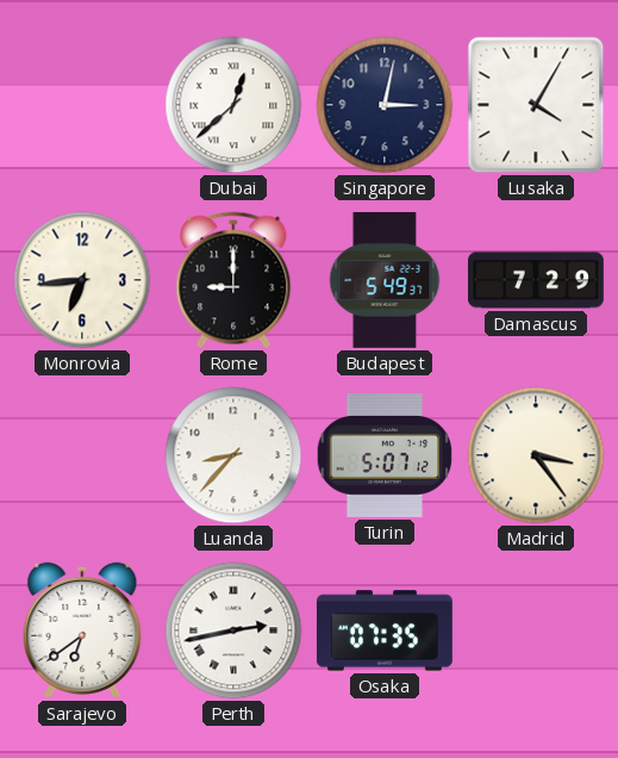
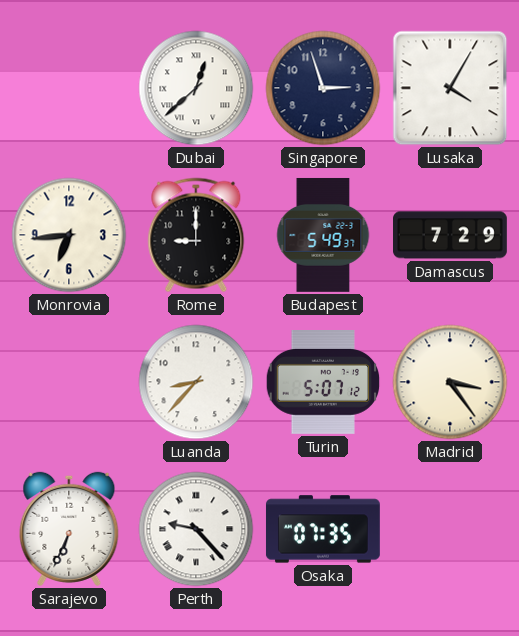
Singapore: 3:02 -> 2:57
Sarajevo: 6:39 -> 6:34
Perth: 2:43 -> 9:23
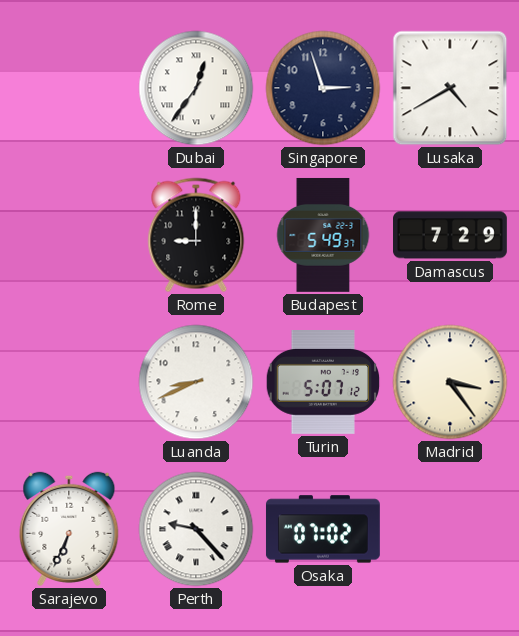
Dubai: 12:38 -> 12:36
Lusaka: 4:05 -> 4:40
Monrovia: 6:44 -> none
Luanda: 8:37 -> 8:41
Osaka: 07:35 -> 07:02
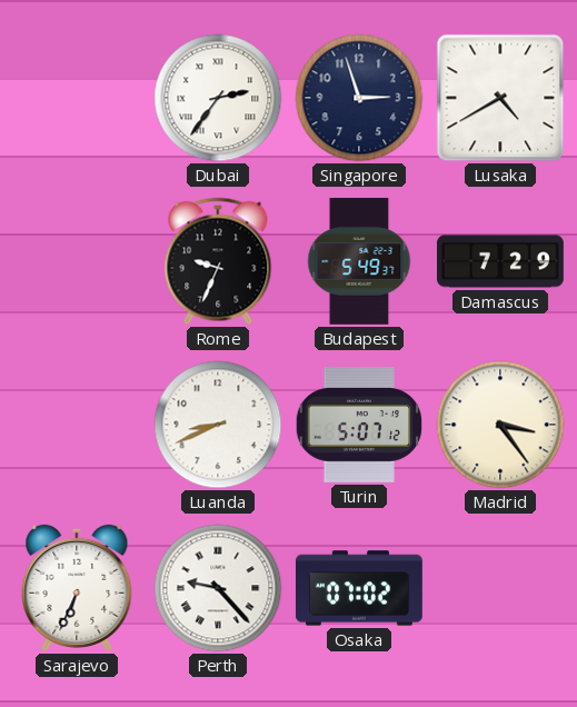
Dubai: 12:36 -> 2:36
Rome: 9:00 -> 9:34
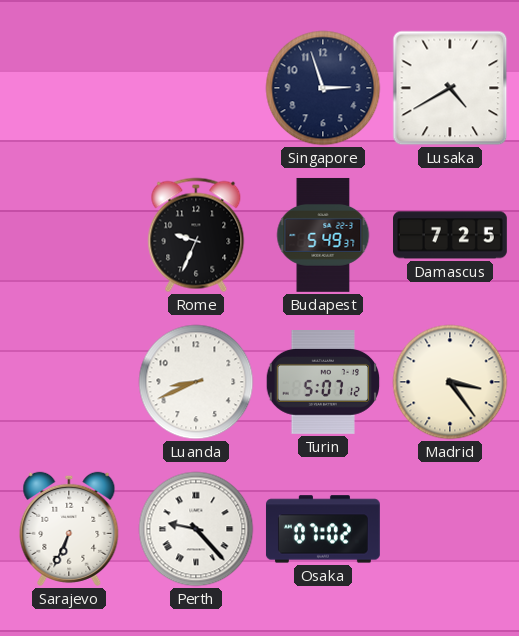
Dubai: 2:36 -> none
Damascus: 7:29 -> 7:25
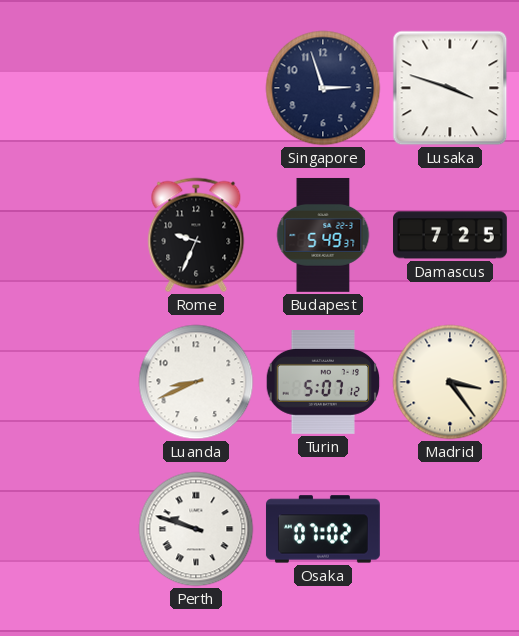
Lusaka: 4:40 -> 3:48
Sarajevo: 6:34 -> none
Perth: 9:23 -> 9:48
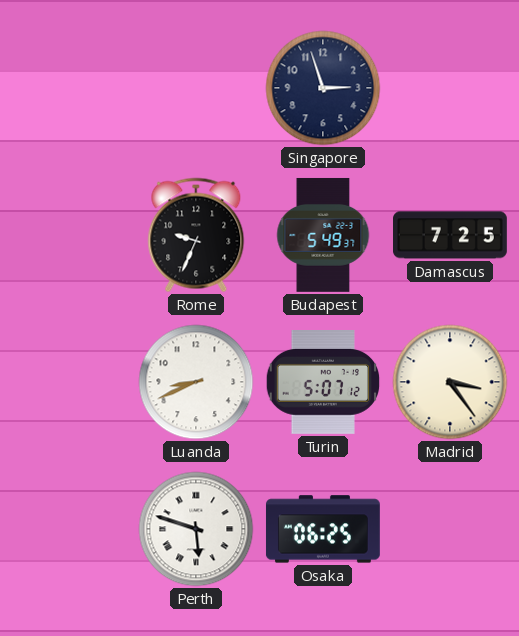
Lusaka: 3:48 -> none
Perth: 9:48 -> 5:48
Osaka: 07:02 -> 06:25
